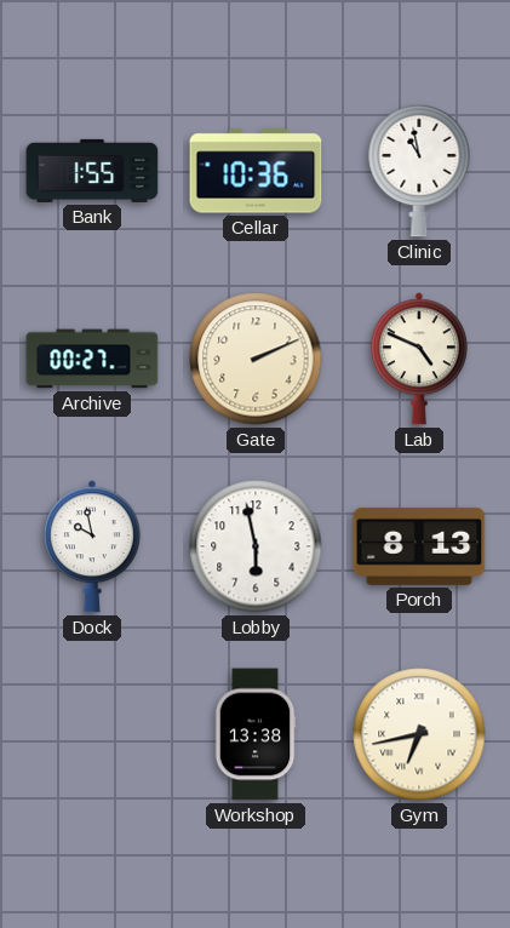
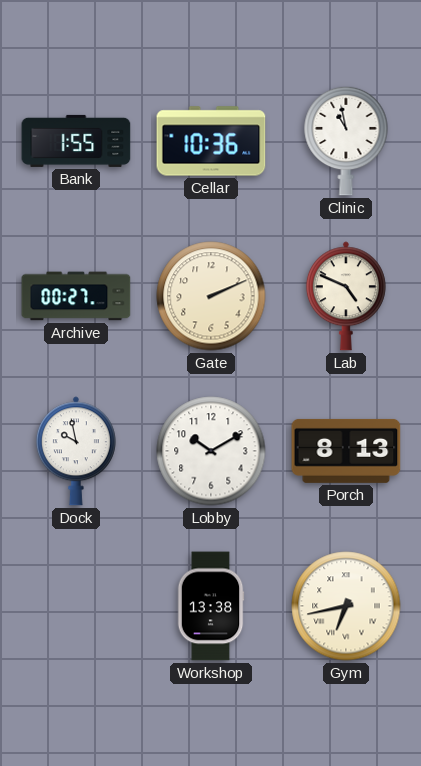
Lobby: 5:58 -> 10:10
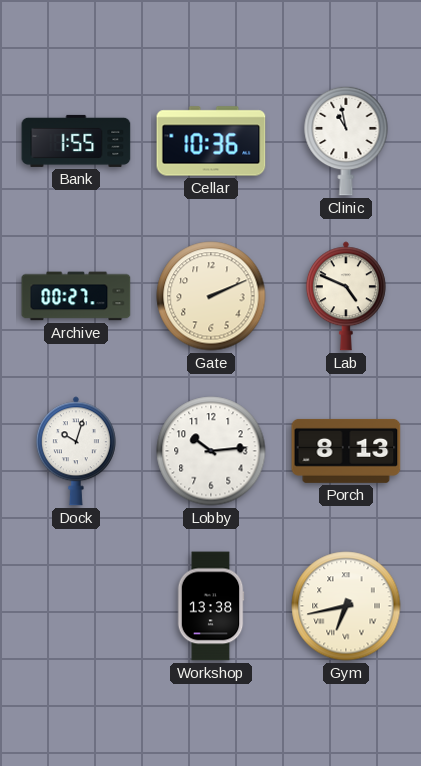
Dock: 9:58 -> 10:03
Lobby: 10:10 -> 10:14
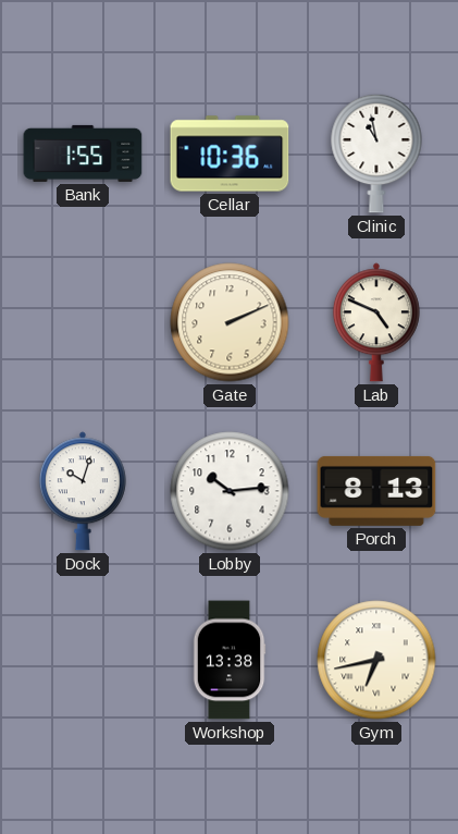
Archive: 00:27 -> none
